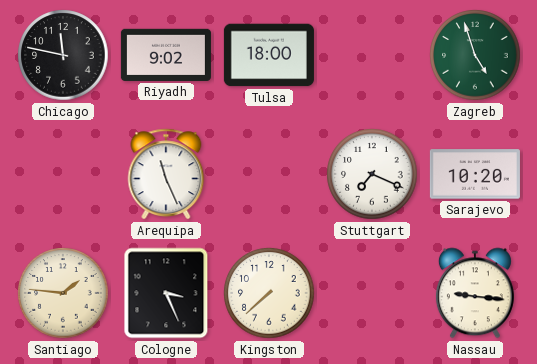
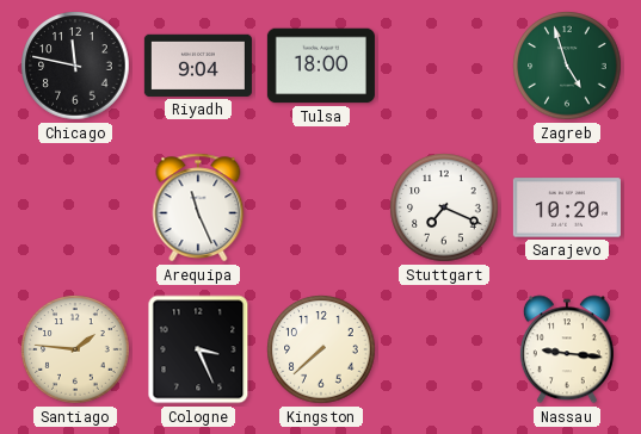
Riyadh: 9:02 -> 9:04
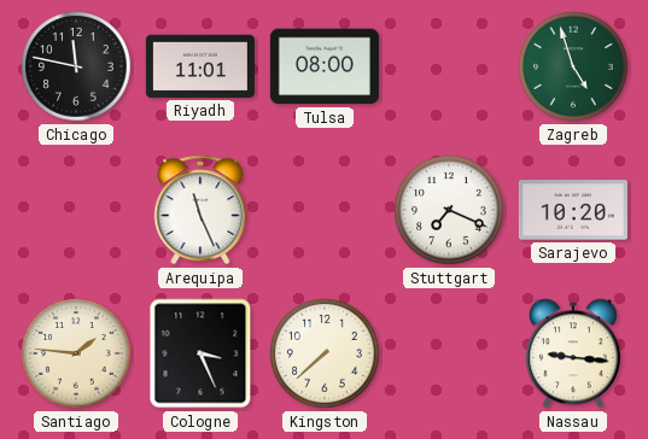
Riyadh: 9:04 -> 11:01
Tulsa: 18:00 -> 08:00
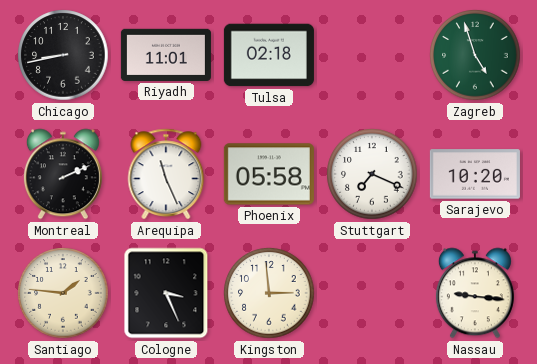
Chicago: 11:47 -> 8:43
Tulsa: 08:00 -> 02:18
Montreal: none -> 2:11
Phoenix: none -> 05:58
Kingston: 7:38 -> 2:59
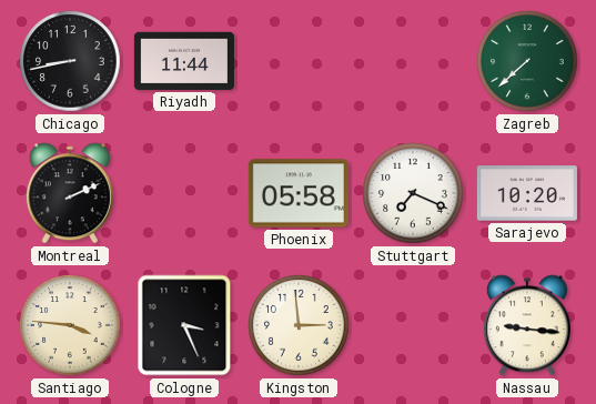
Riyadh: 11:01 -> 11:44
Tulsa: 02:18 -> none
Zagreb: 4:57 -> 7:38
Arequipa: 11:26 -> none
Santiago: 1:46 -> 3:46
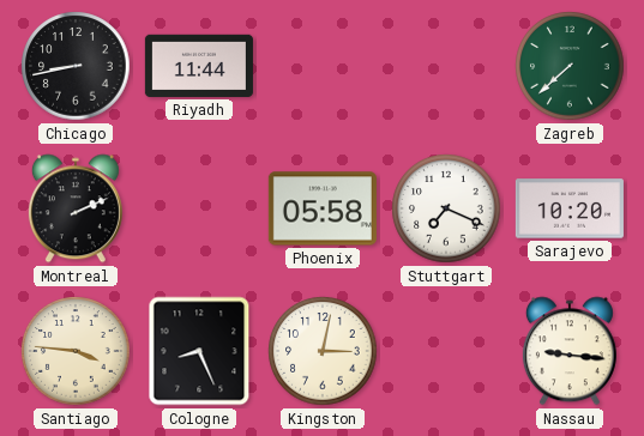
Cologne: 3:26 -> 8:26
Kingston: 2:59 -> 3:02
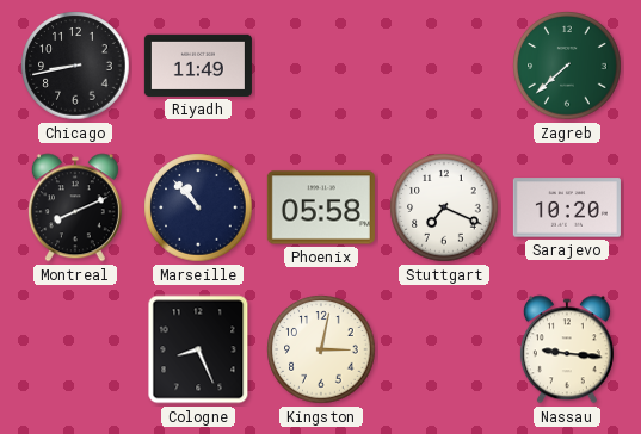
Riyadh: 11:44 -> 11:49
Montreal: 2:11 -> 8:11
Marseille: none -> 10:53
Santiago: 3:46 -> none
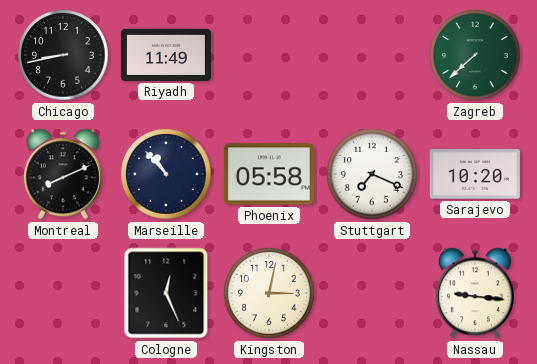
Cologne: 8:26 -> 12:26
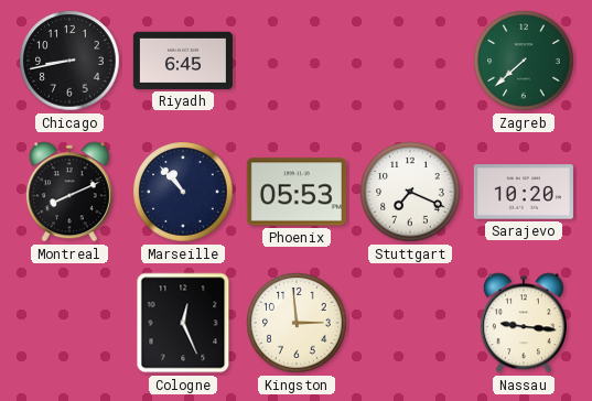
Riyadh: 11:49 -> 6:45
Phoenix: 05:58 -> 05:53
Kingston: 3:02 -> 2:59
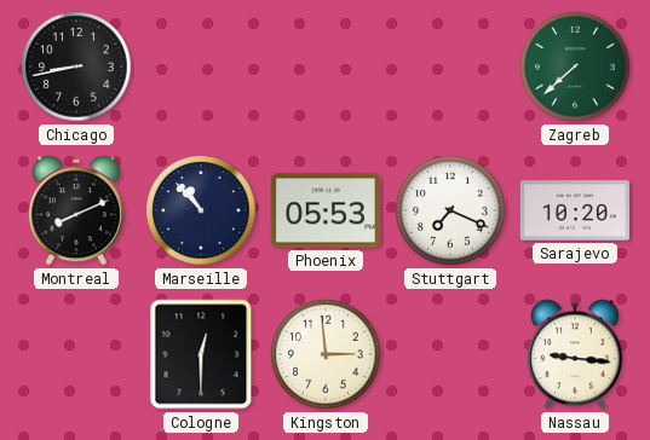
Riyadh: 6:45 -> none
Cologne: 12:26 -> 12:30
